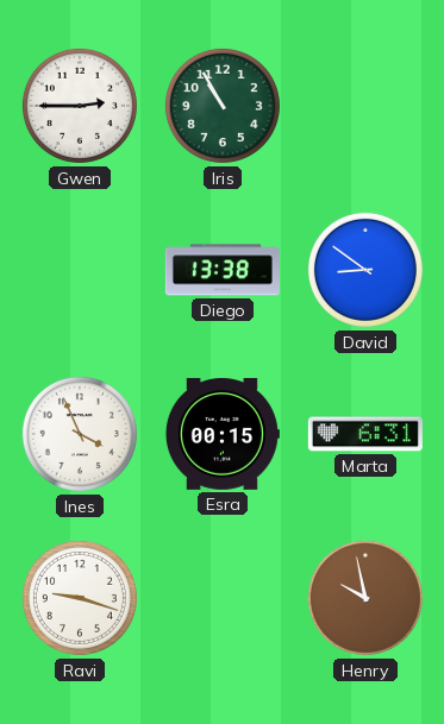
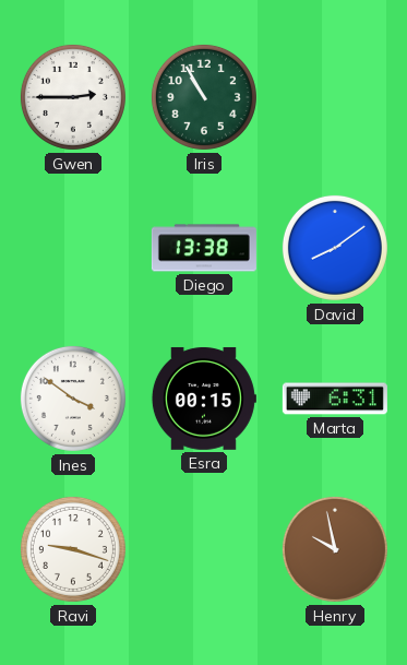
David: 8:51 -> 8:09
Ines: 3:56 -> 3:51
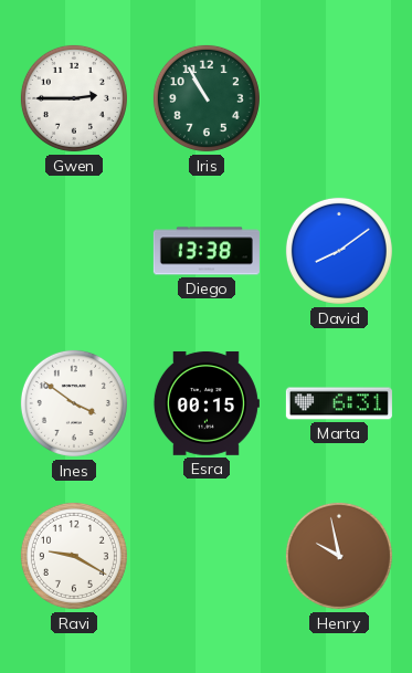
Ravi: 9:18 -> 9:20
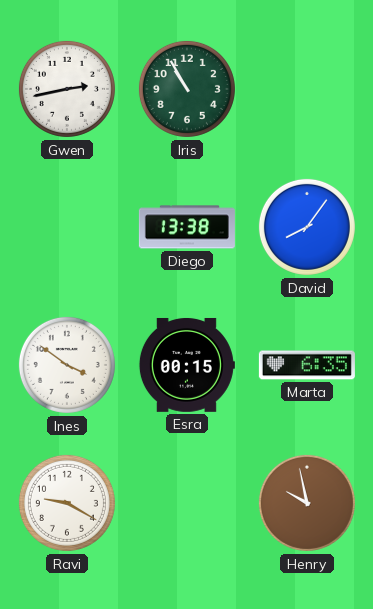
Gwen: 2:45 -> 2:43
David: 8:09 -> 8:06
Marta: 6:31 -> 6:35
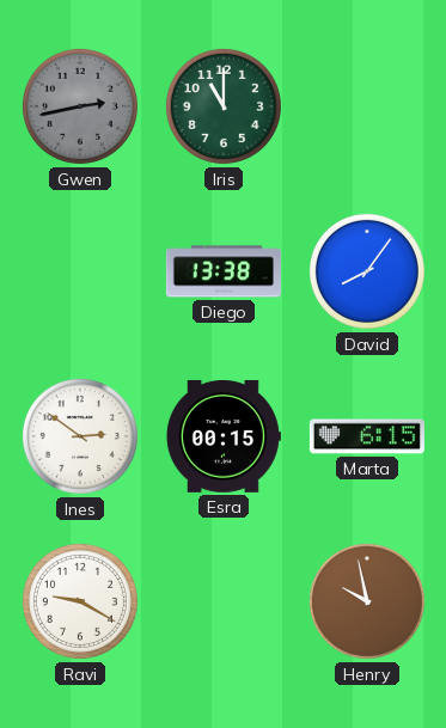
Gwen dial: white -> grey
Iris: 10:55 -> 11:00
Ines: 3:51 -> 2:51
Marta: 6:35 -> 6:15
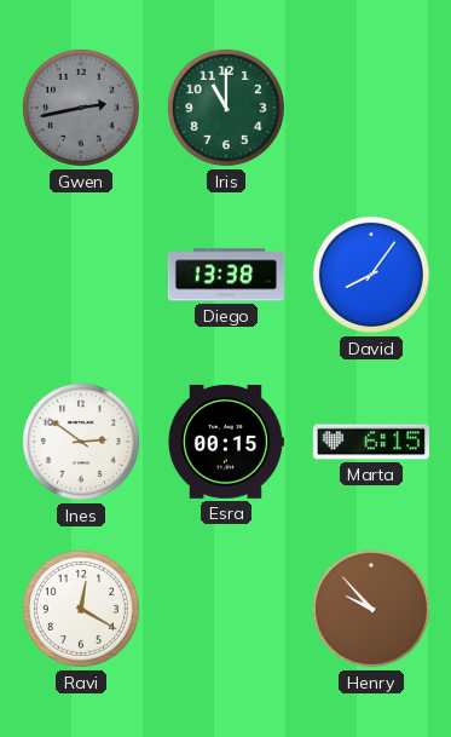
Ravi: 9:20 -> 12:20
Henry: 9:58 -> 9:53
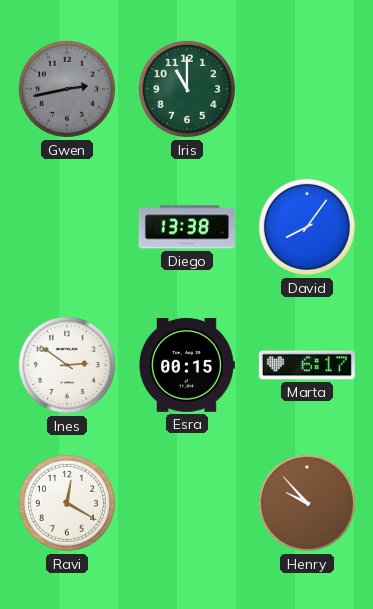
Marta: 6:15 -> 6:17
